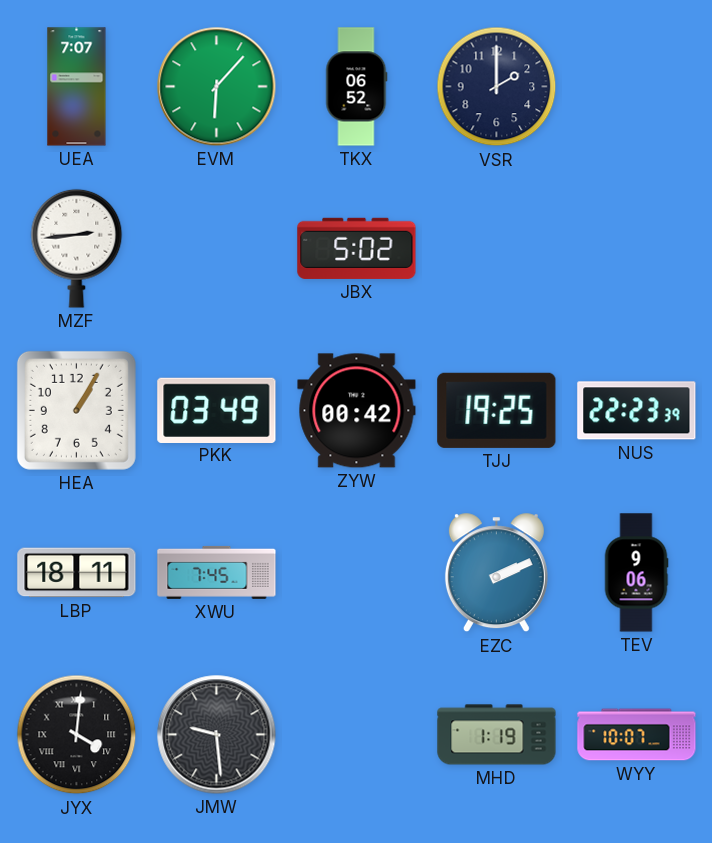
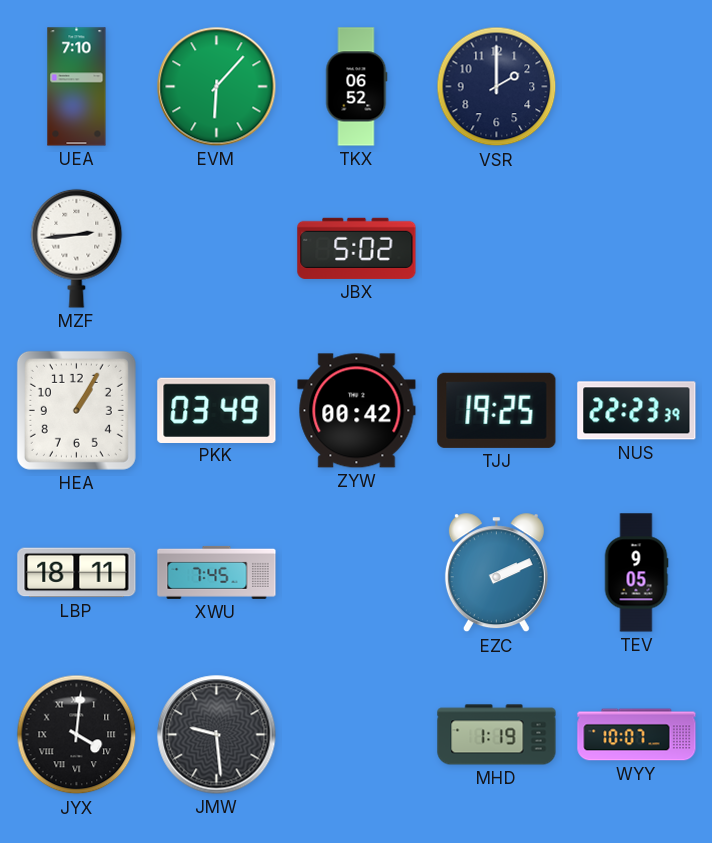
UEA: 7:07 -> 7:10
TEV: 9:06 -> 9:05
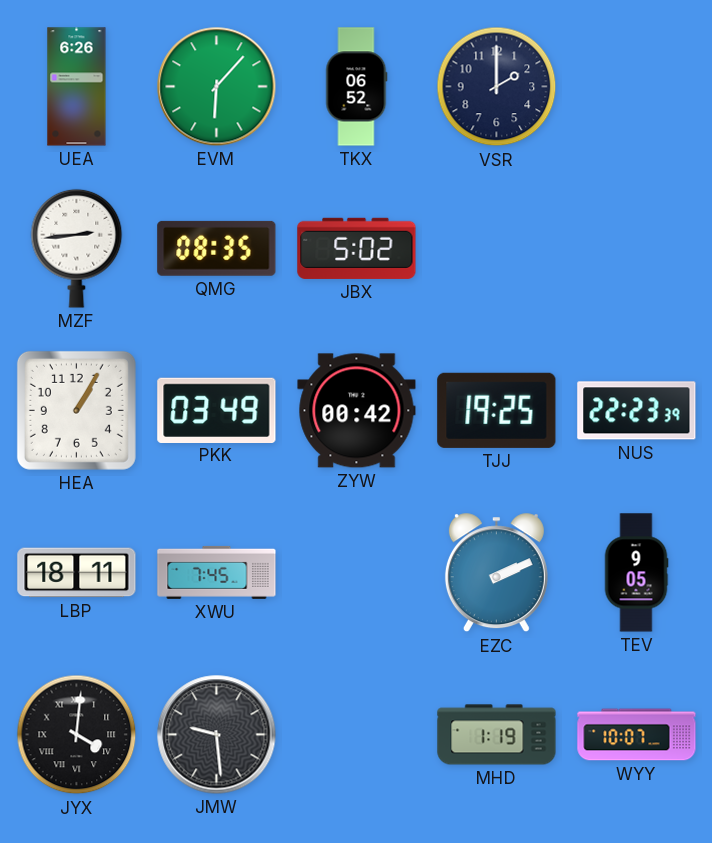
UEA: 7:10 -> 6:26
QMG: none -> 08:35
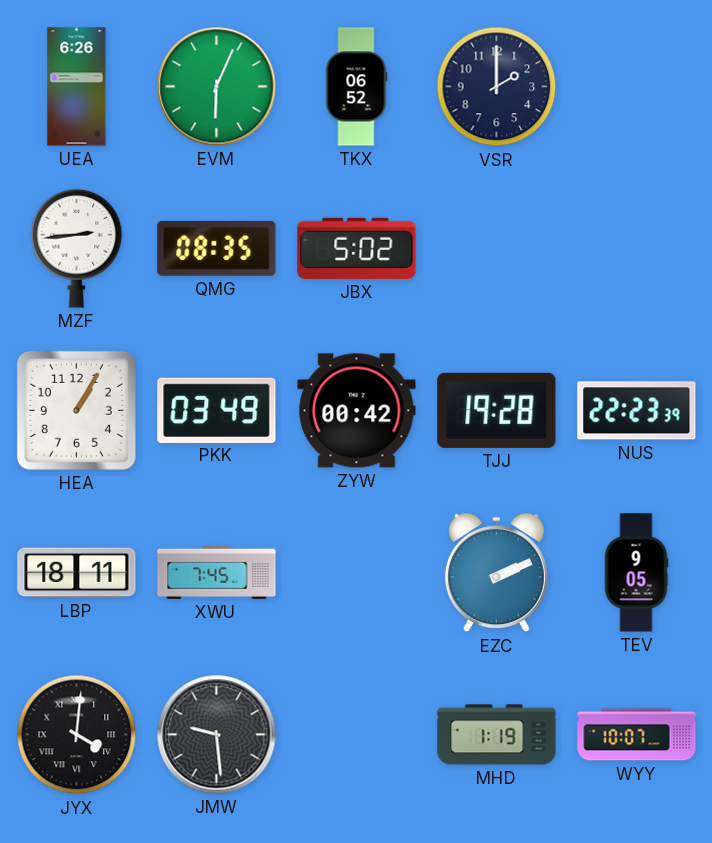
EVM: 6:07 -> 6:04
TJJ: 19:25 -> 19:28
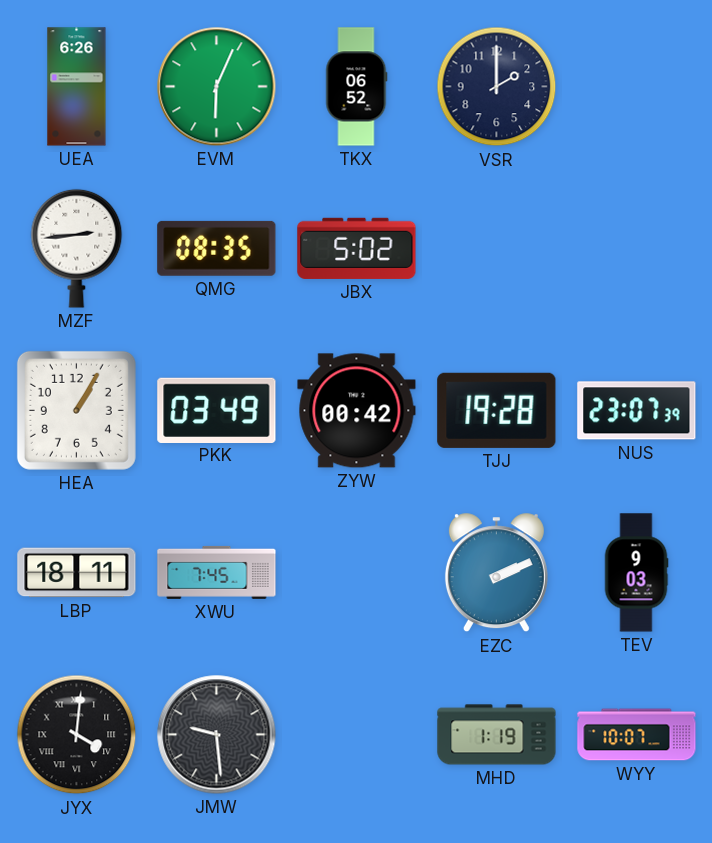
NUS: 22:23 -> 23:07
TEV: 9:05 -> 9:03
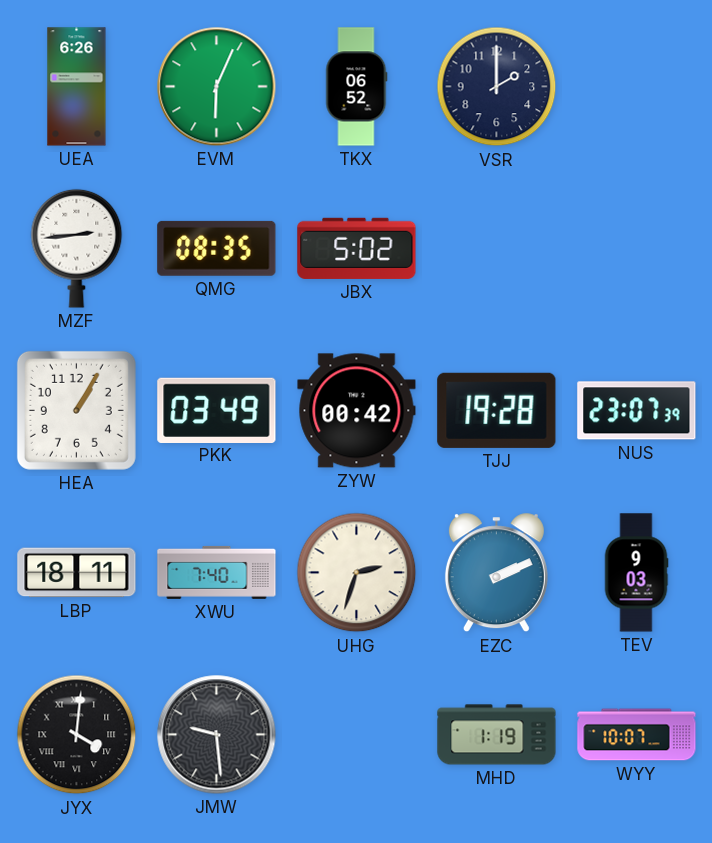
XWU: 7:45 -> 7:40
UHG: none -> 2:33
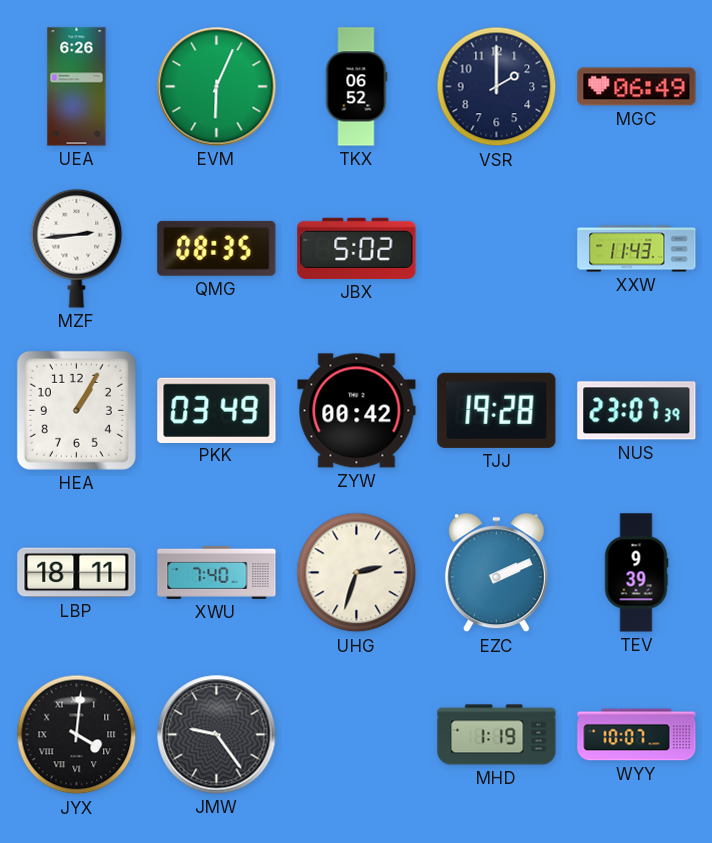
MGC: none -> 06:49
XXW: none -> 11:43
TEV: 9:03 -> 9:39
JMW: 9:29 -> 9:24
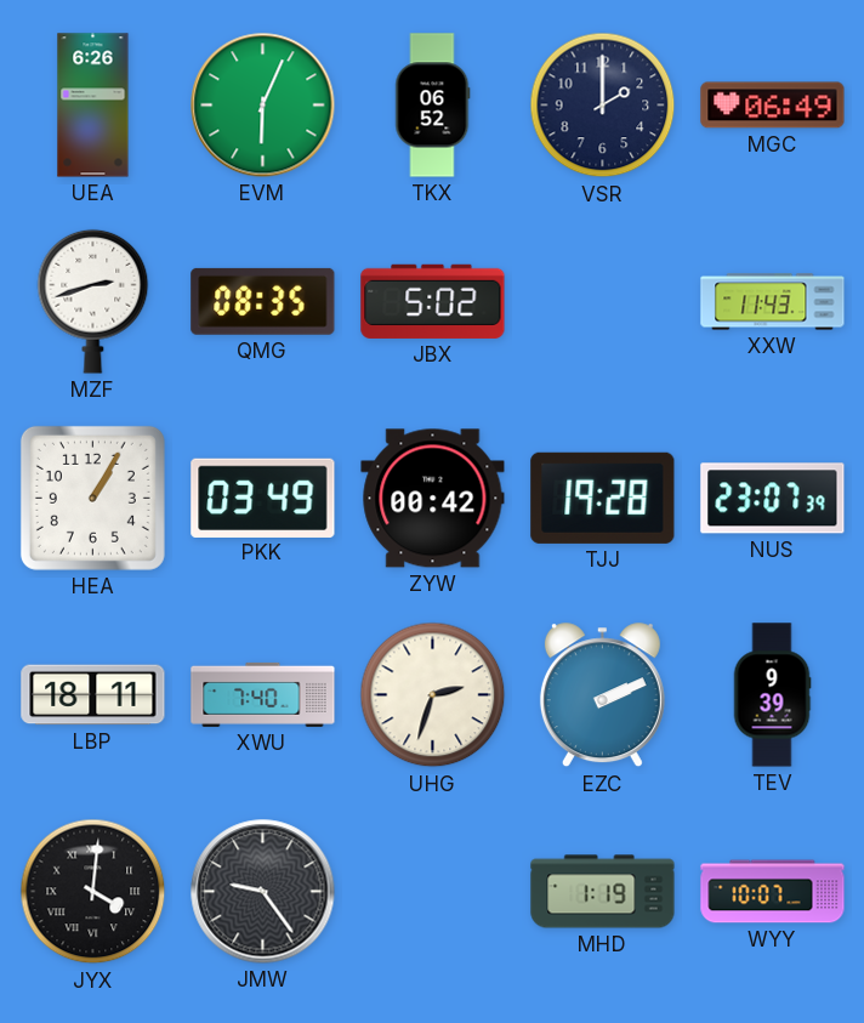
MZF: 2:44 -> 2:42
